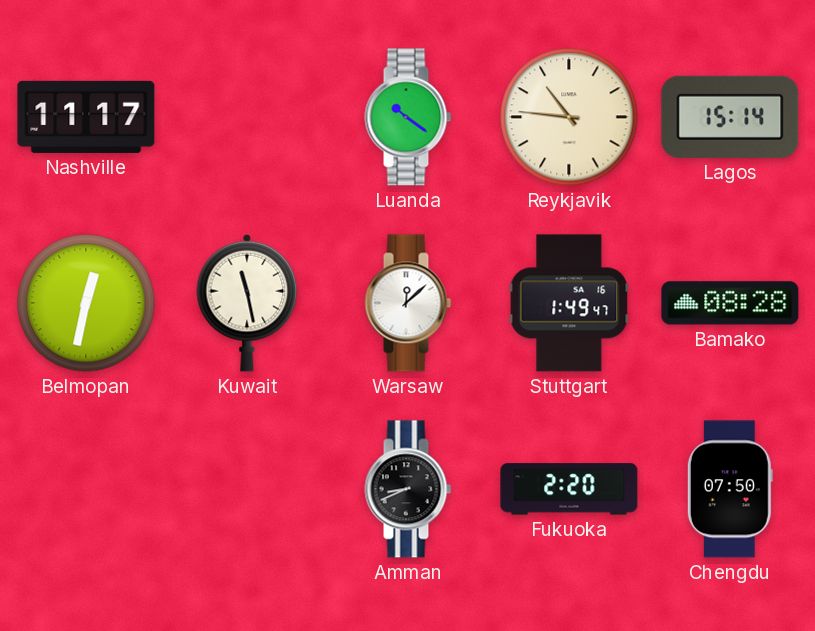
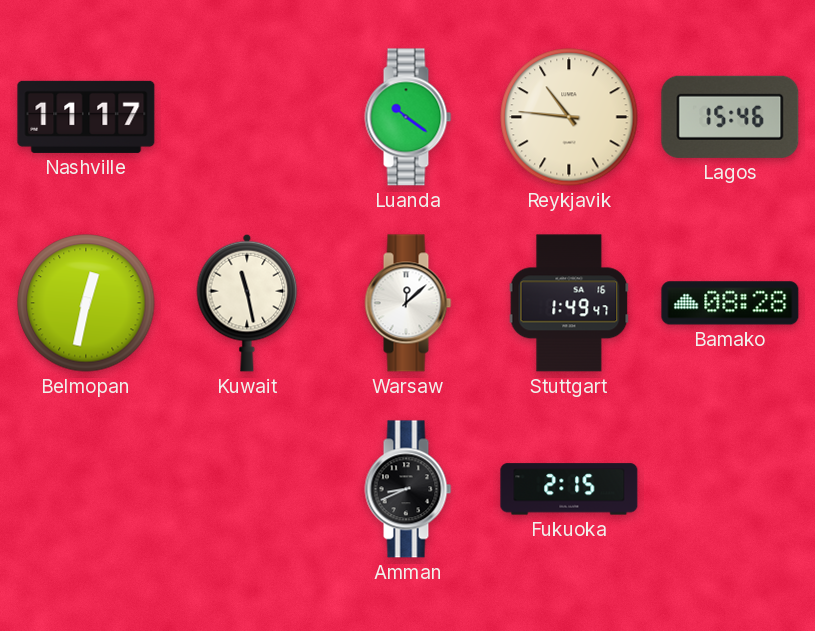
Lagos: 15:14 -> 15:46
Fukuoka: 2:20 -> 2:15
Chengdu: 07:50 -> none
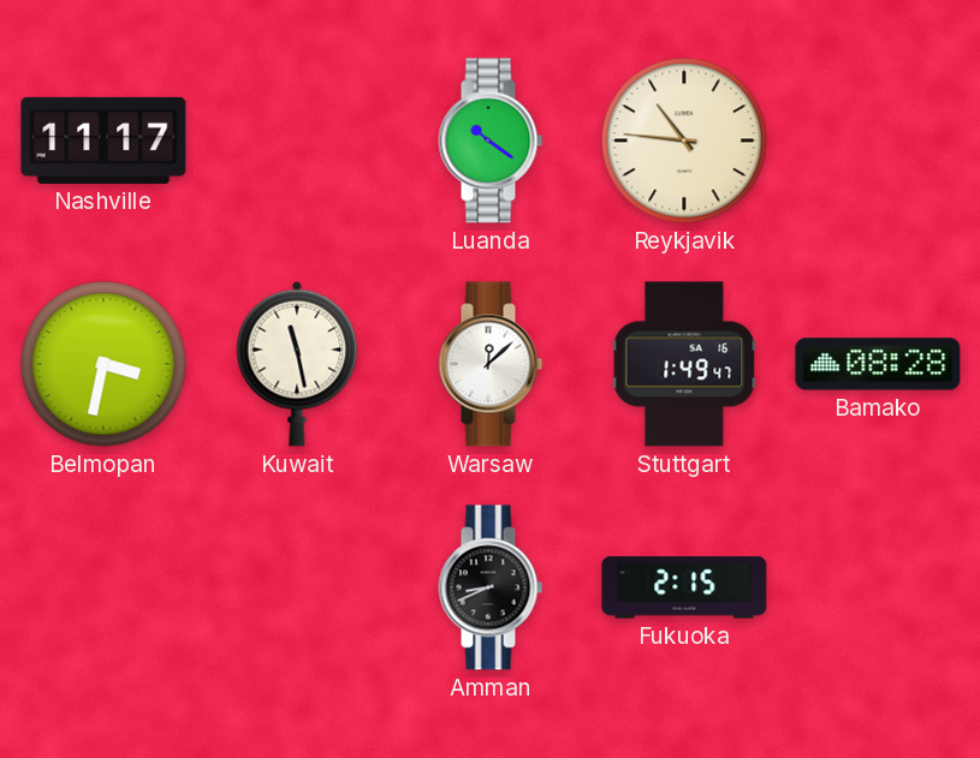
Lagos: 15:46 -> none
Belmopan: 12:32 -> 3:32
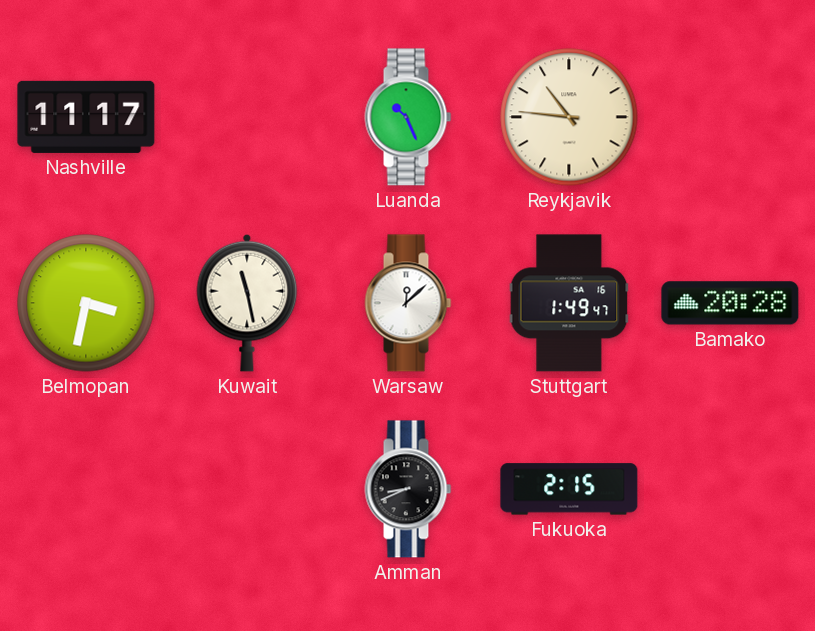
Luanda: 10:21 -> 10:26
Bamako: 08:28 -> 20:28
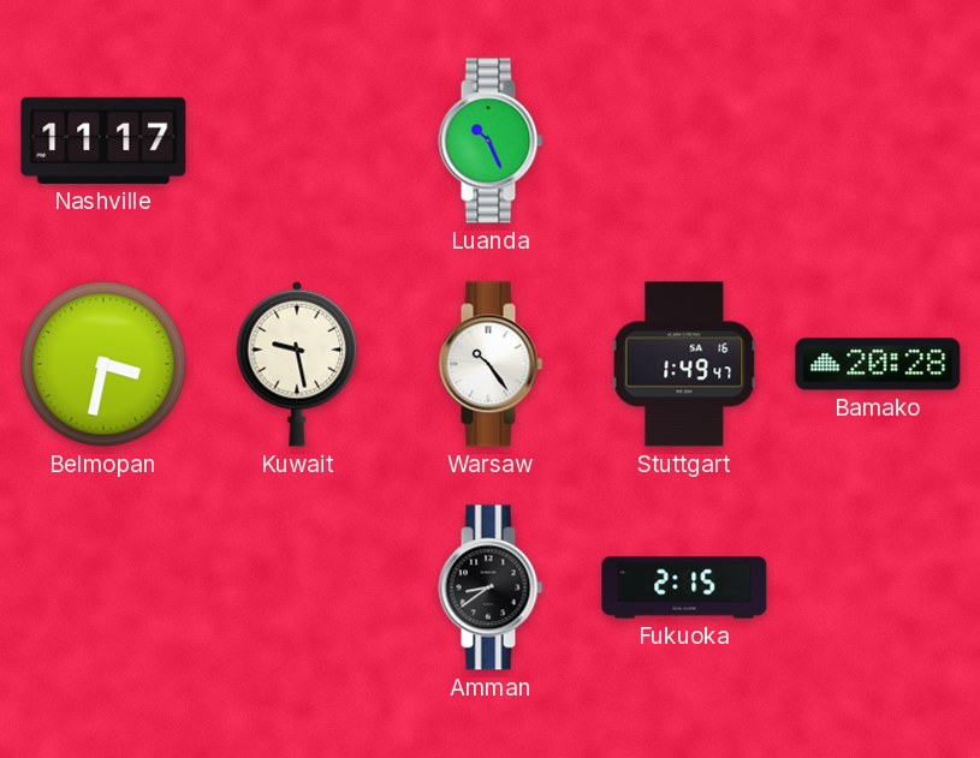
Reykjavik: 10:46 -> none
Kuwait: 11:28 -> 9:28
Warsaw: 12:08 -> 10:24
Amman: 8:41 -> 8:39
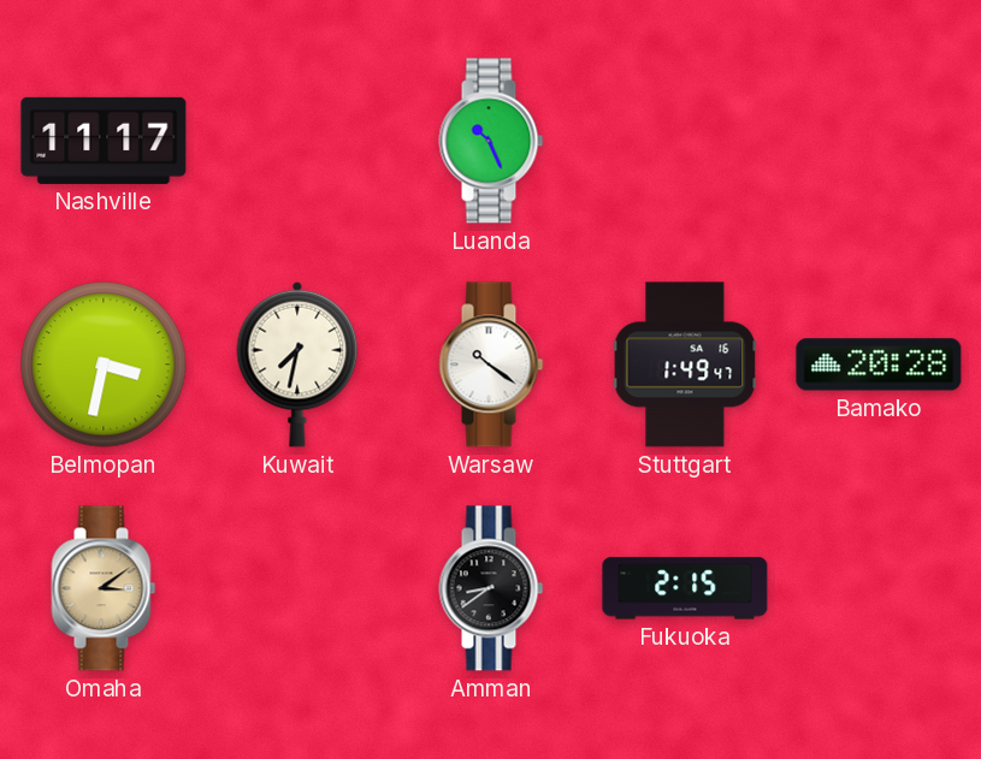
Kuwait: 9:28 -> 7:32
Warsaw: 10:24 -> 10:21
Omaha: none -> 3:09
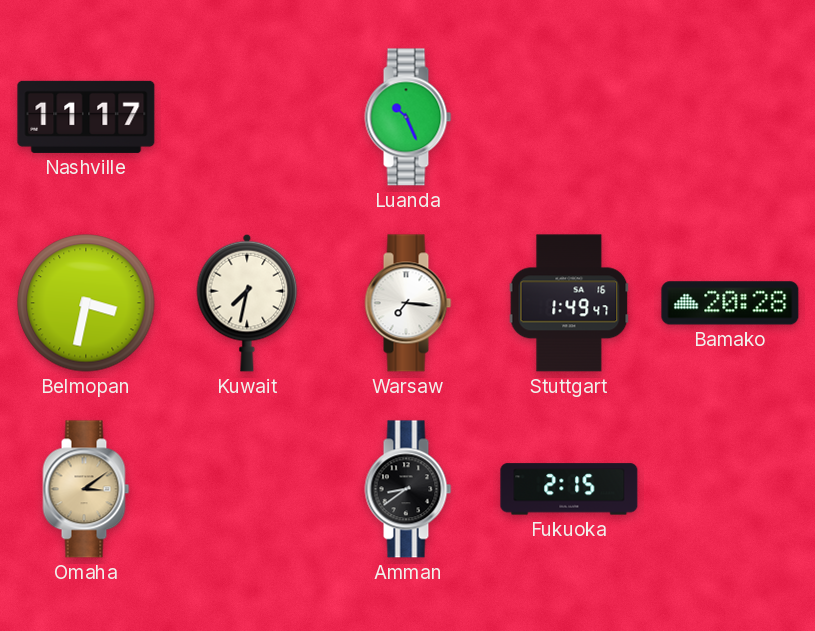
Warsaw: 10:21 -> 7:16
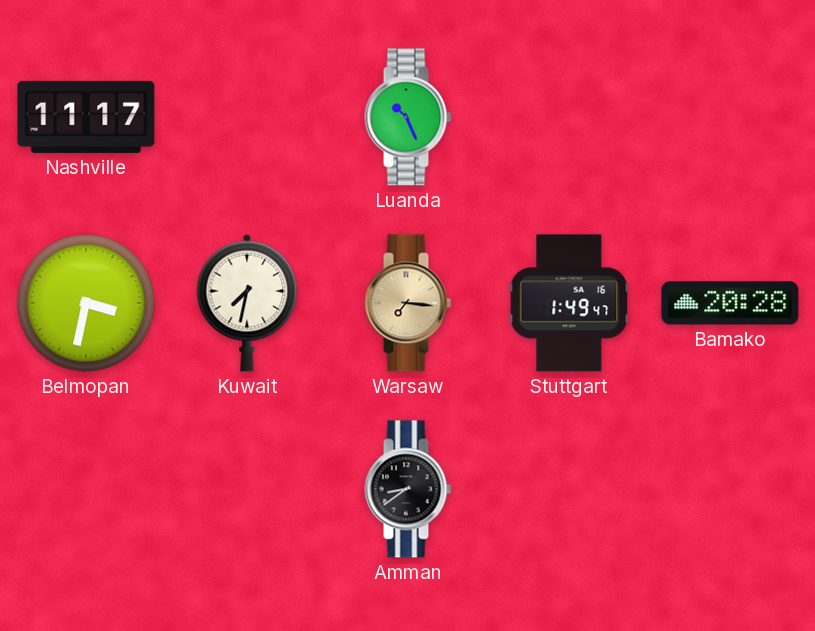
Warsaw dial: white -> champagne
Omaha: 3:09 -> none
Fukuoka: 2:15 -> none
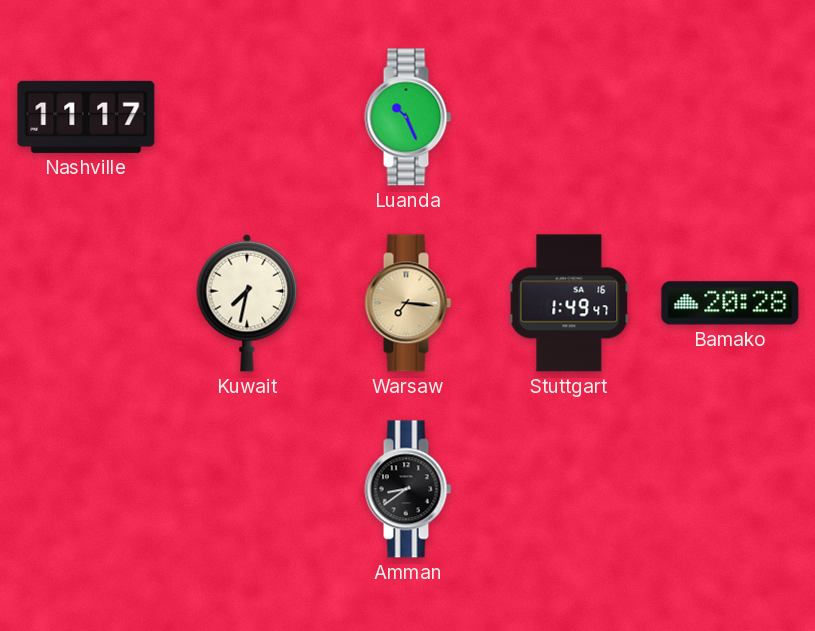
Belmopan: 3:32 -> none
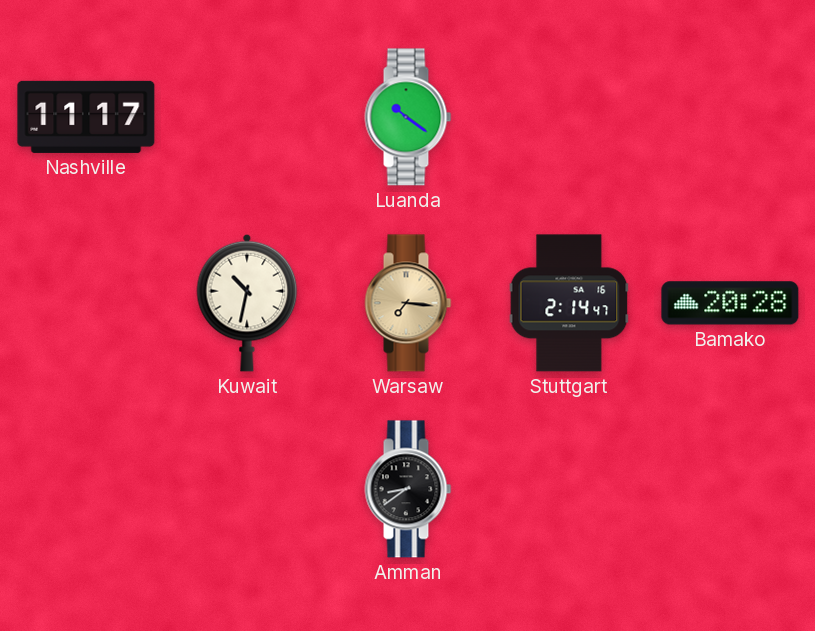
Luanda: 10:26 -> 10:21
Kuwait: 7:32 -> 10:32
Stuttgart: 1:49 -> 2:14
